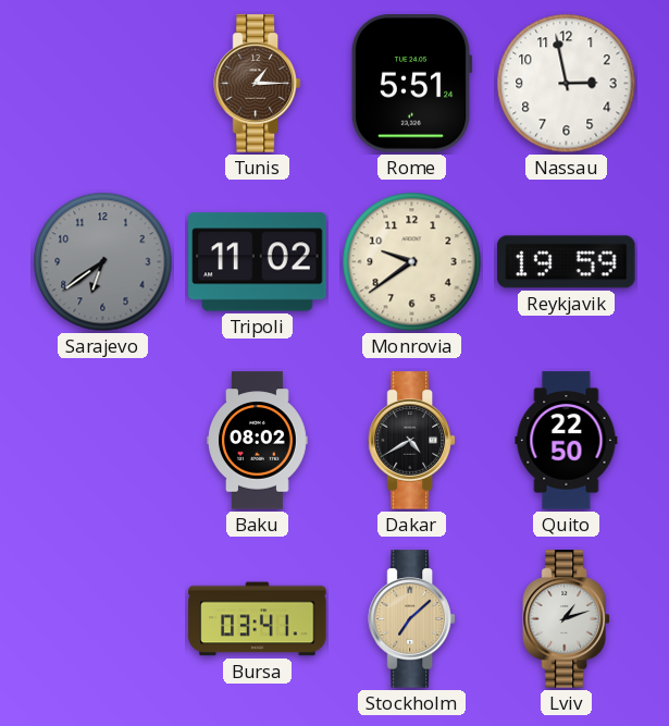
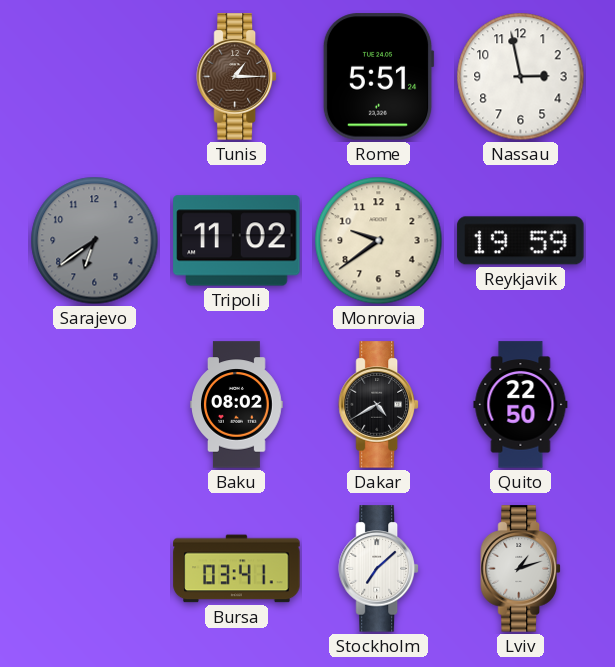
Stockholm dial: champagne -> white
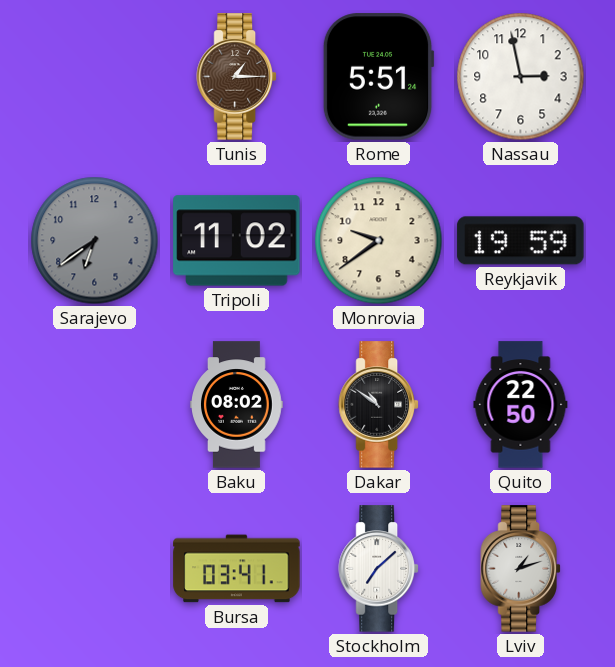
Dakar: 4:40 -> 10:51
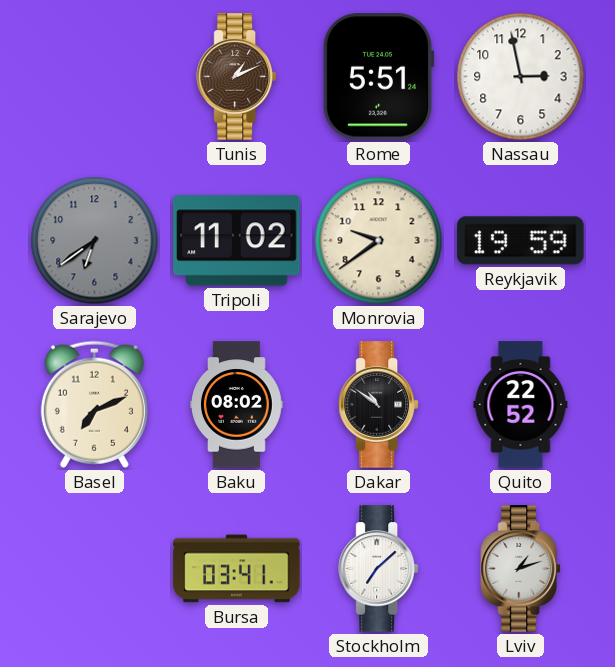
Tunis: 1:15 -> 1:11
Basel: none -> 7:11
Quito: 22:50 -> 22:52
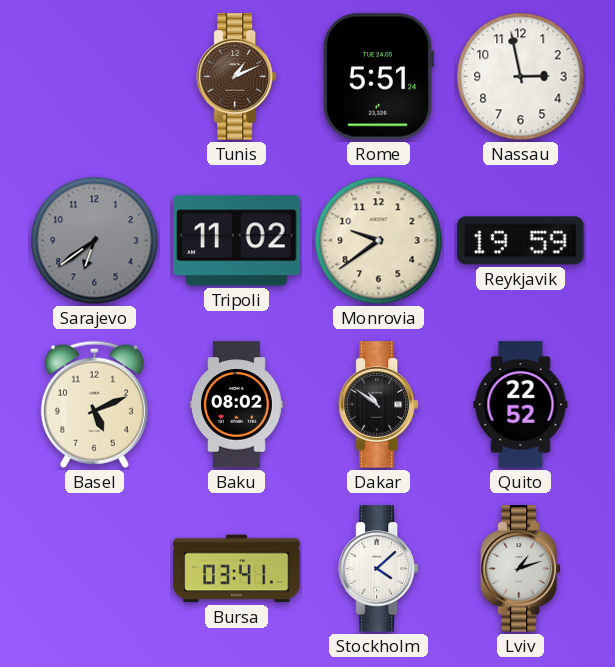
Basel: 7:11 -> 5:11
Stockholm: 7:08 -> 4:08
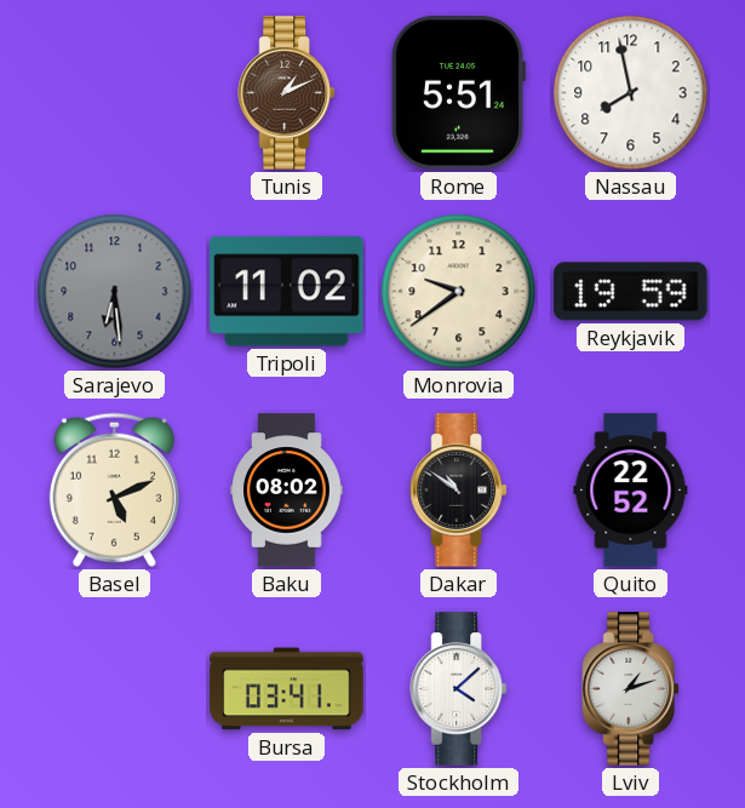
Nassau: 2:58 -> 7:58
Sarajevo: 6:39 -> 6:29
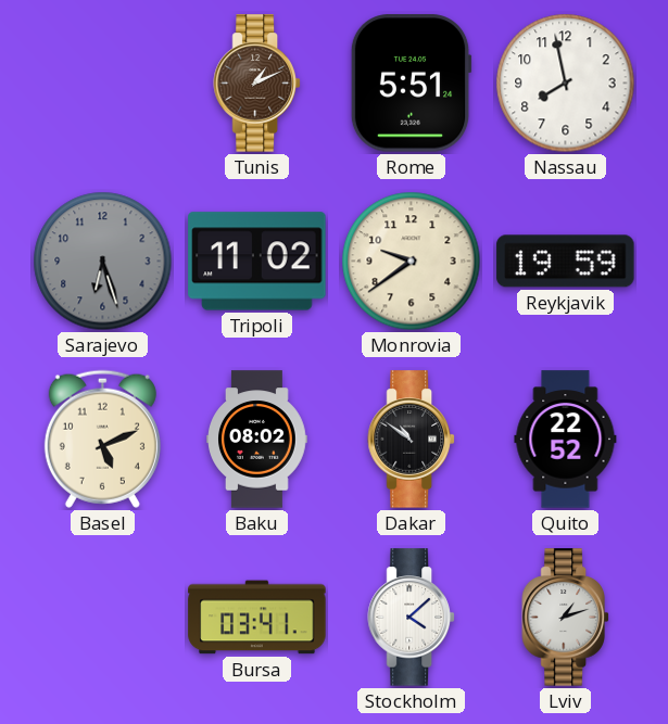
Sarajevo: 6:29 -> 6:27
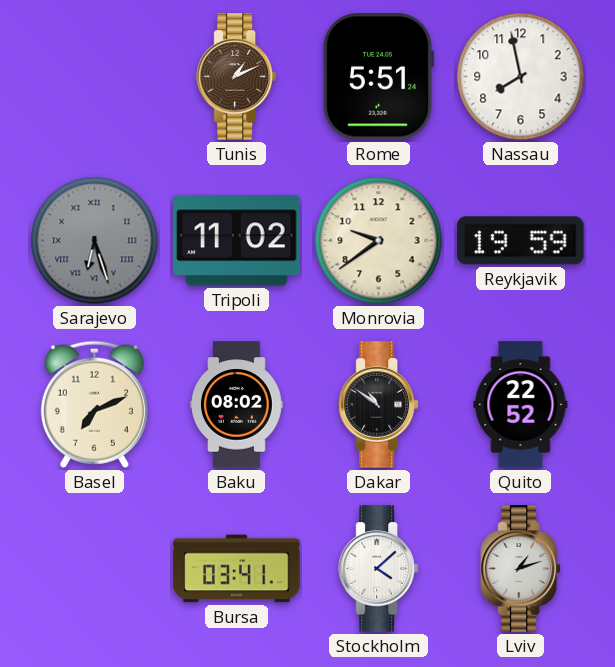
Sarajevo numerals: Arabic -> Roman
Basel: 5:11 -> 7:11
